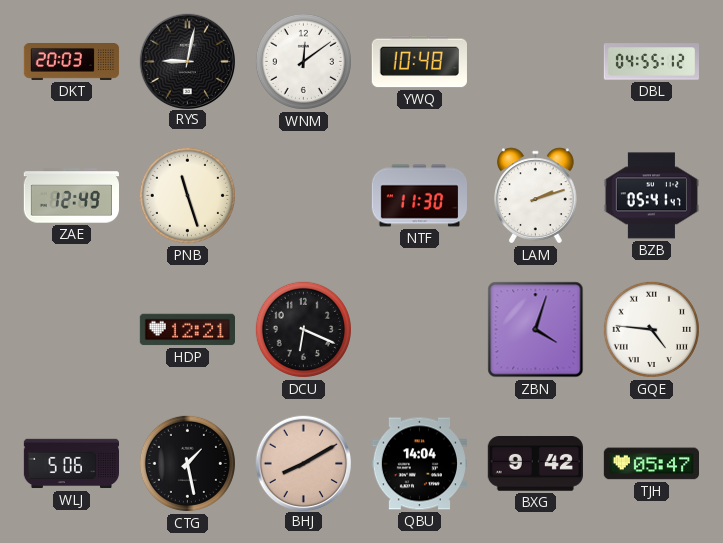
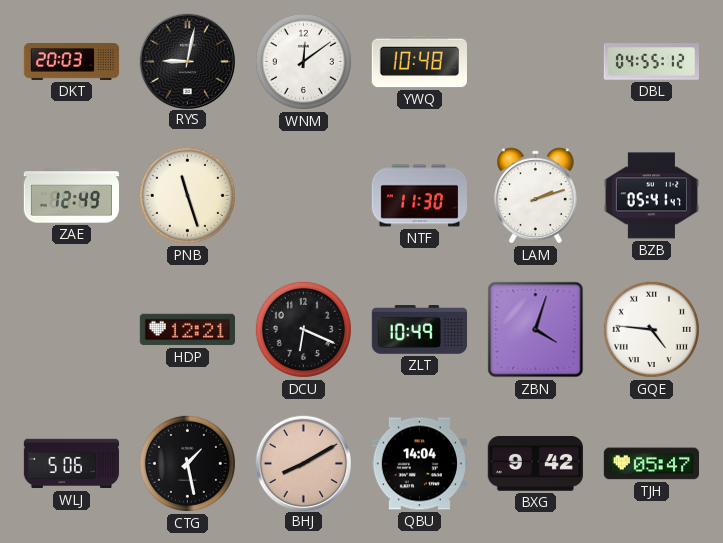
ZLT: none -> 10:49
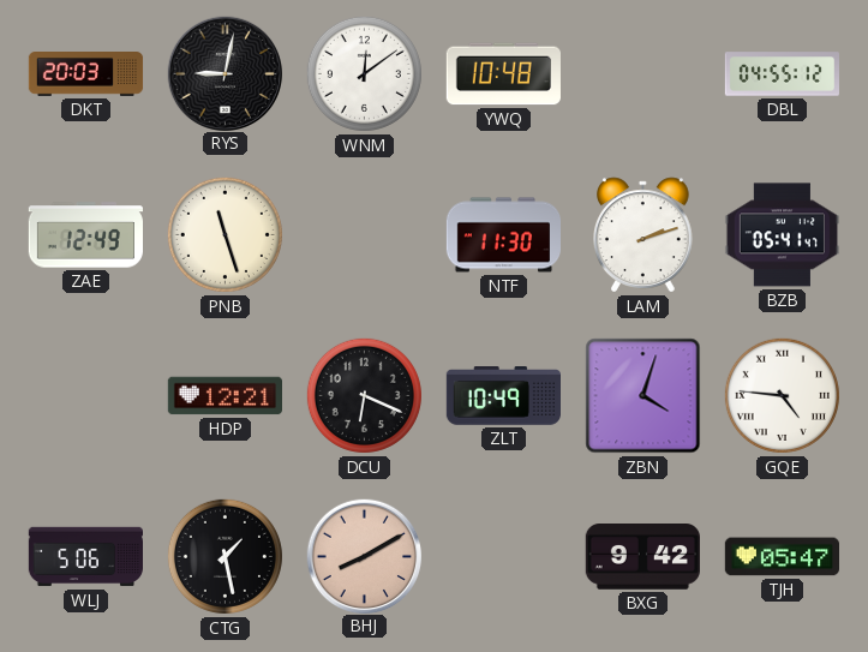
QBU: 14:04 -> none
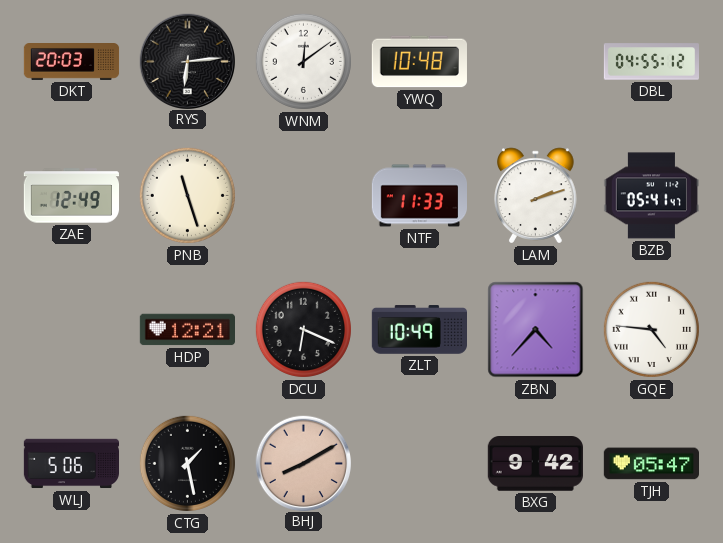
RYS: 9:02 -> 6:14
NTF: 11:30 -> 11:33
ZBN: 4:03 -> 4:37
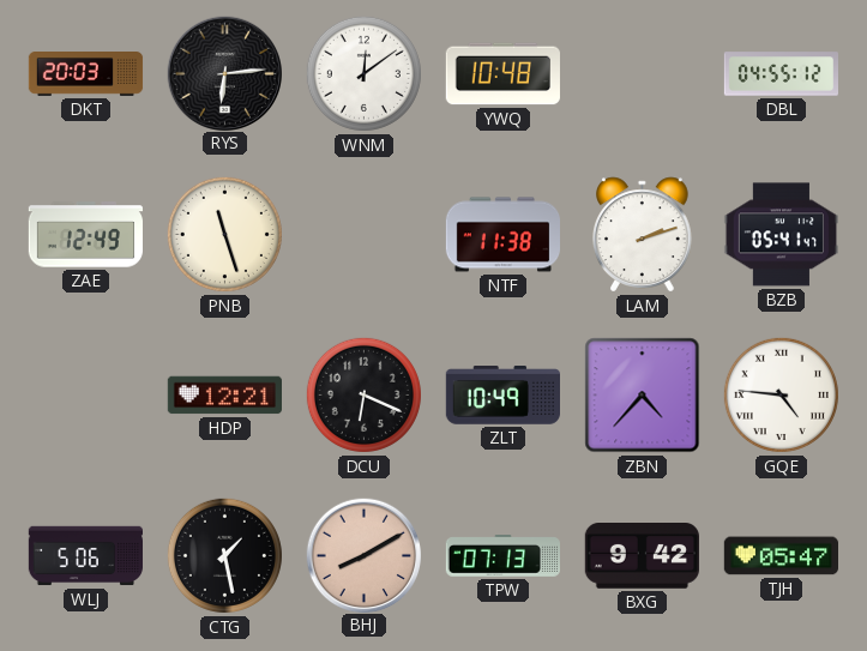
NTF: 11:33 -> 11:38
TPW: none -> 07:13
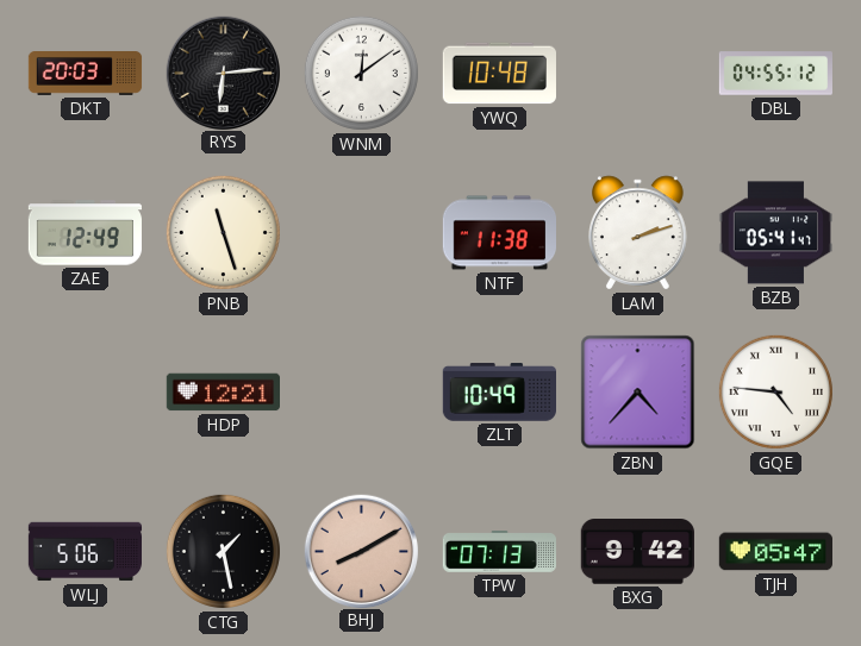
DCU: 6:19 -> none
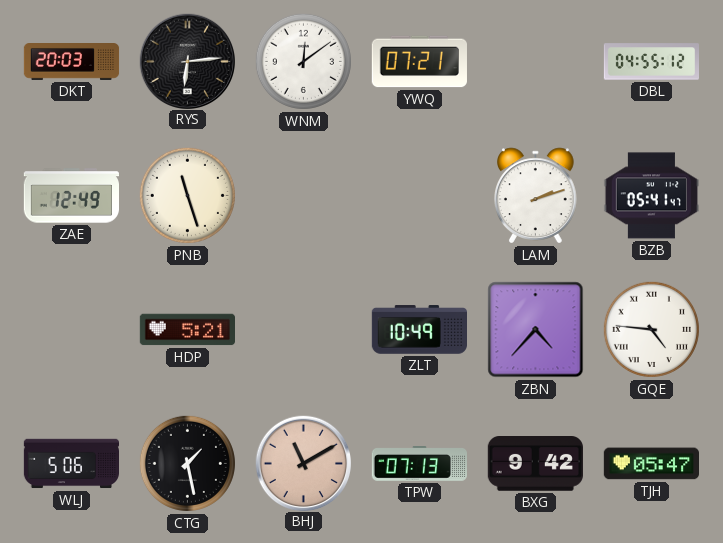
YWQ: 10:48 -> 07:21
NTF: 11:38 -> none
HDP: 12:21 -> 5:21
BHJ: 8:10 -> 11:10
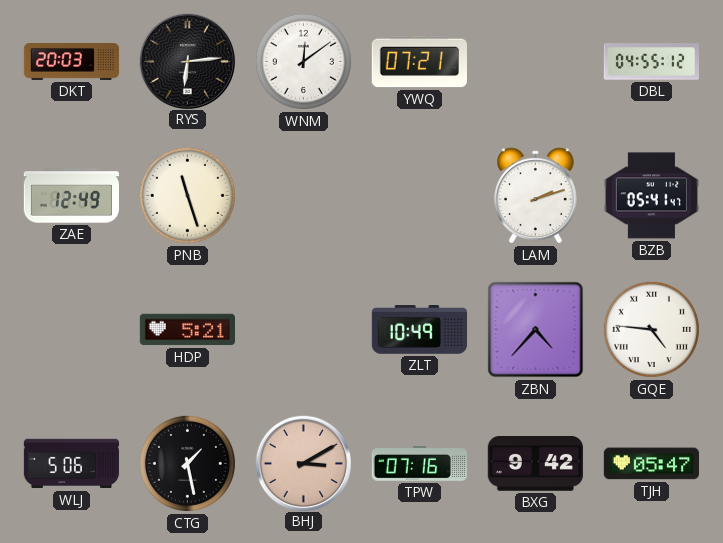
BHJ: 11:10 -> 3:10
TPW: 07:13 -> 07:16
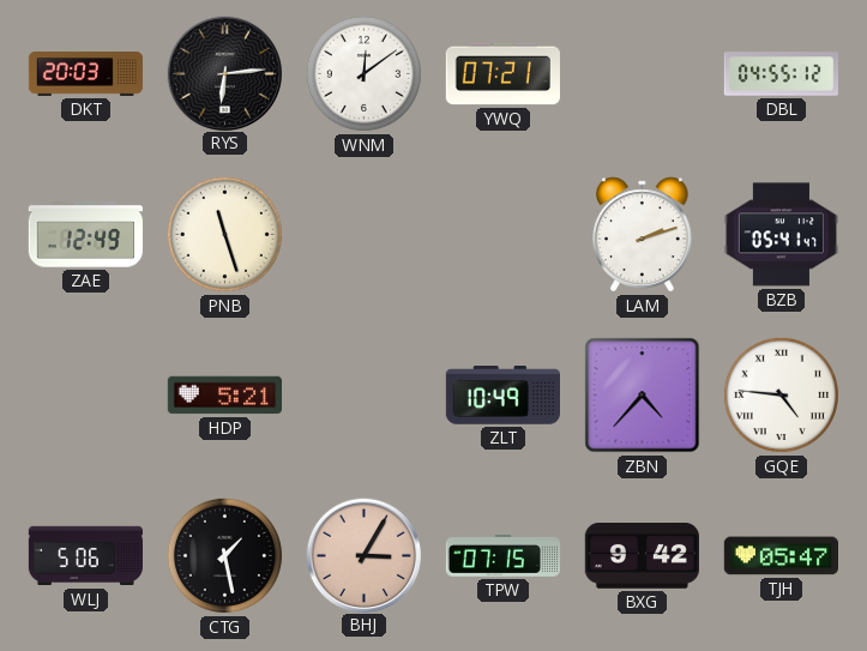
BHJ: 3:10 -> 3:05
TPW: 07:16 -> 07:15
